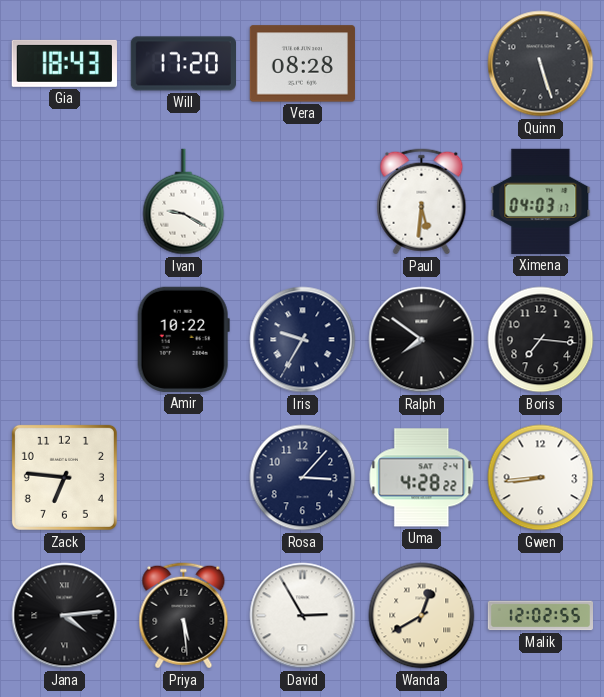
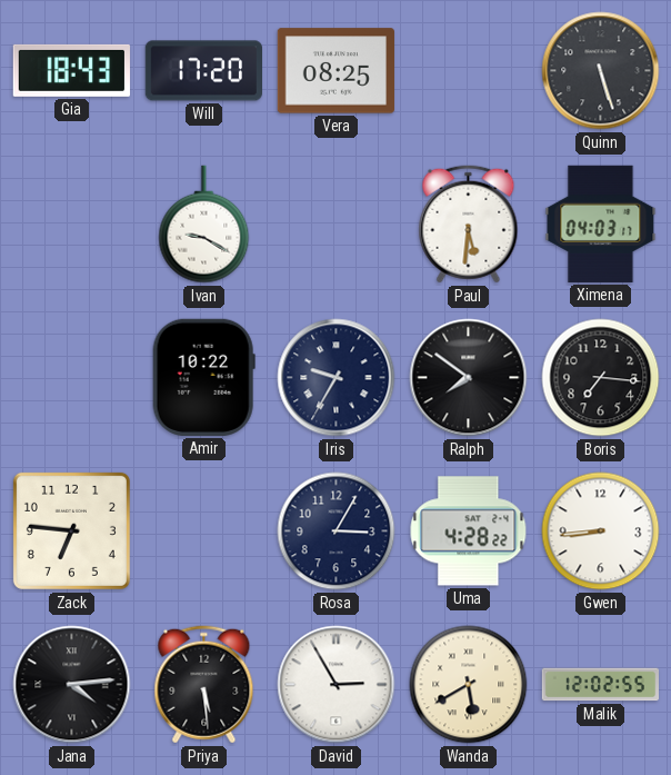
Vera: 08:28 -> 08:25
Rosa: 3:07 -> 3:05
Wanda: 12:40 -> 5:40
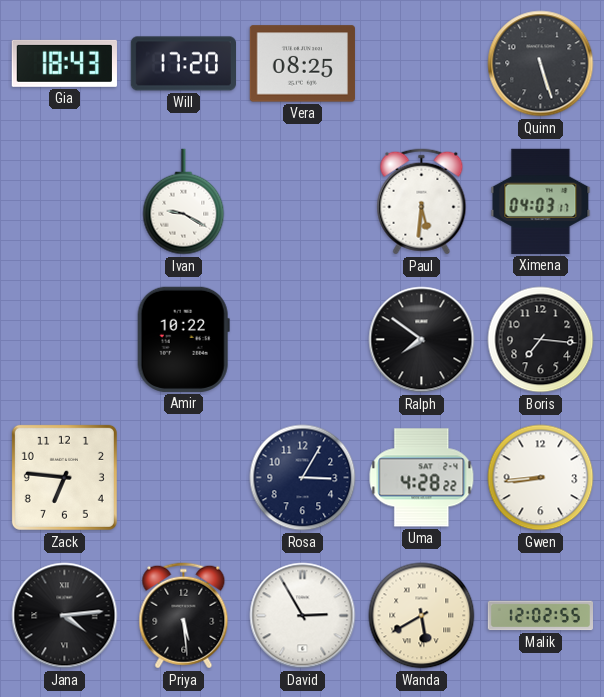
Iris: 9:35 -> none
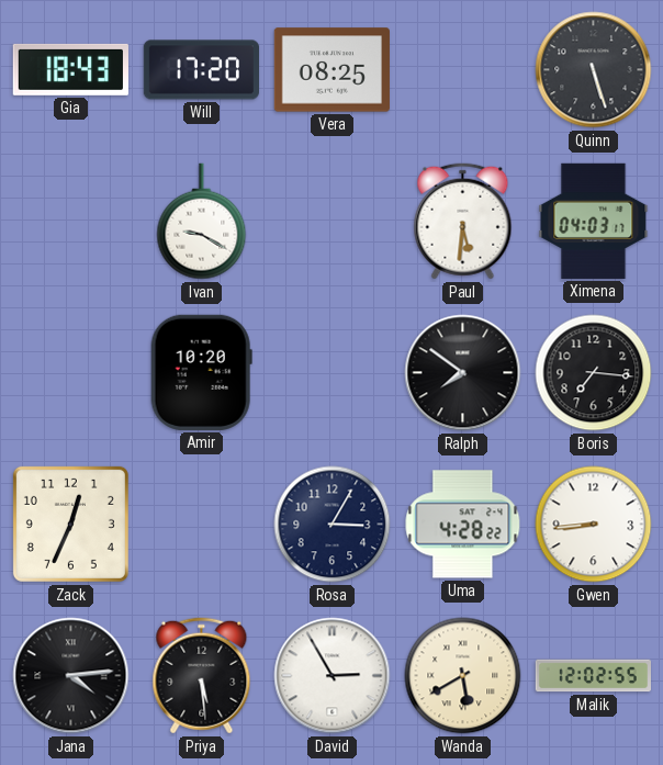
Amir: 10:22 -> 10:20
Zack: 6:46 -> 12:34
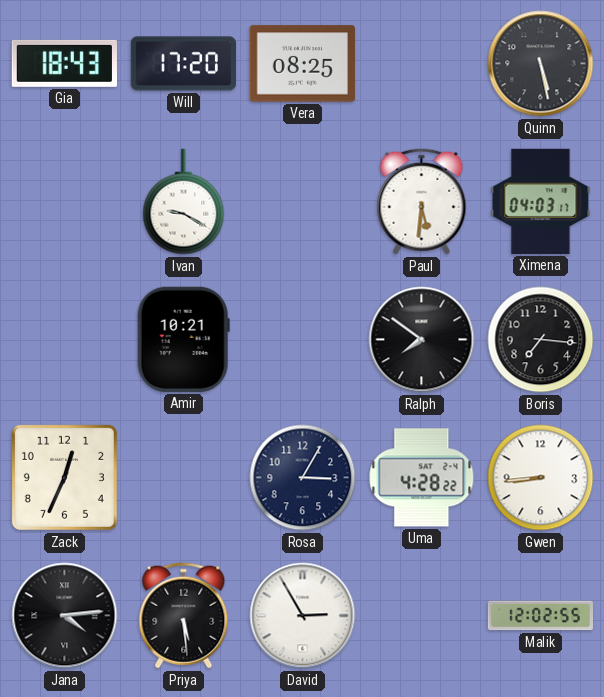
Quinn: 5:27 -> 5:28
Amir: 10:20 -> 10:21
Wanda: 5:40 -> none
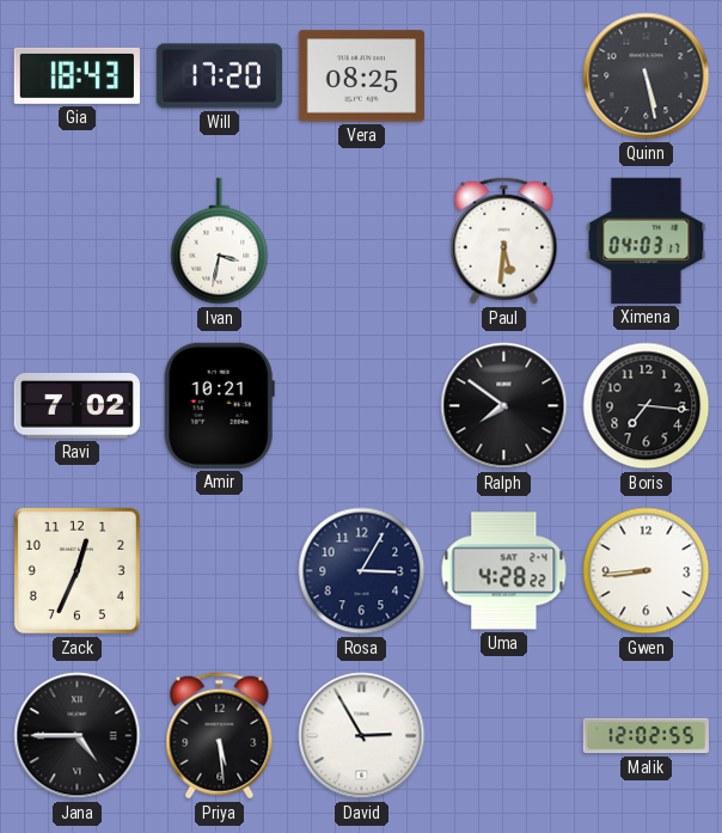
Ivan: 9:20 -> 3:32
Ravi: none -> 7:02
Jana: 4:14 -> 4:45
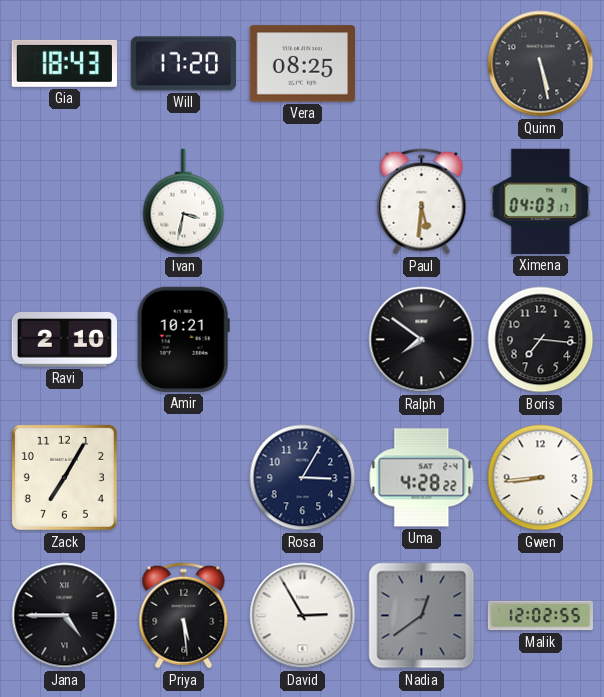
Ravi: 7:02 -> 2:10
Zack: 12:34 -> 7:05
Nadia: none -> 12:39
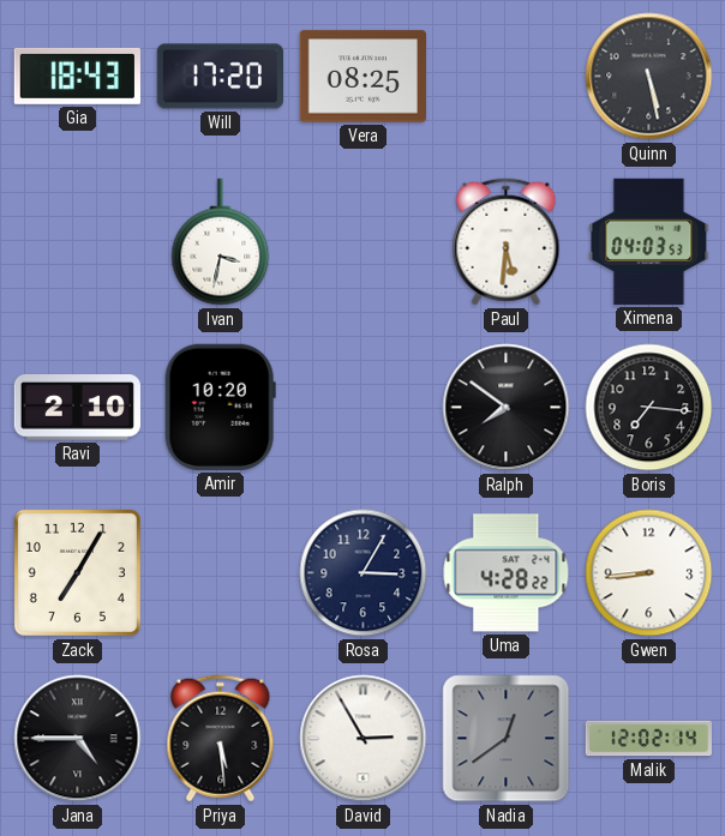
Ximena: 04:03:17 -> 04:03:53
Amir: 10:21 -> 10:20
Malik: 12:02:55 -> 12:02:14
